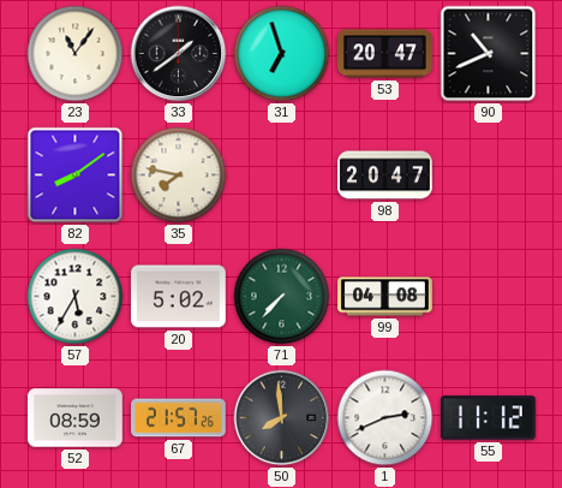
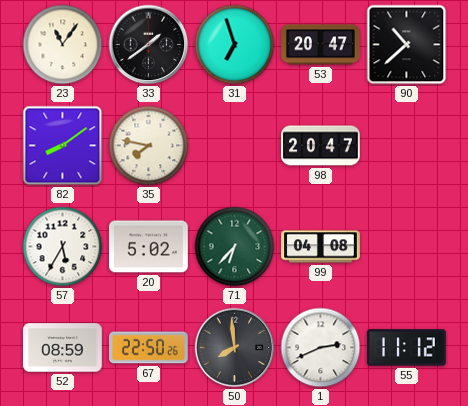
90: 10:41 -> 10:38
71: 7:37 -> 6:37
67: 21:57 -> 22:50
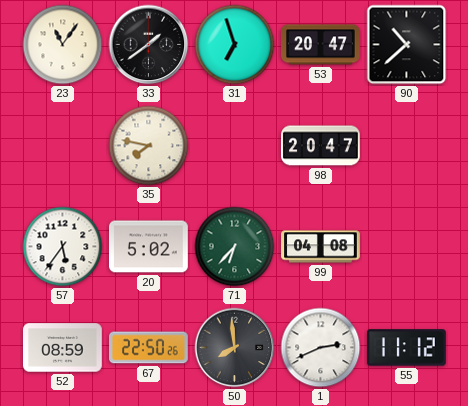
82: 8:09 -> none
57: 5:35 -> 5:36
